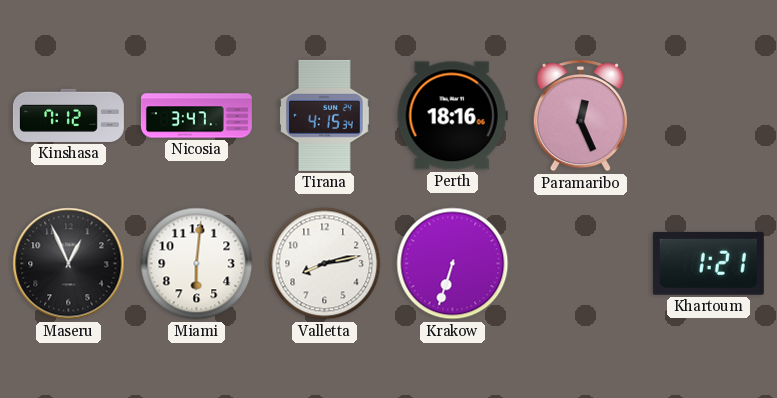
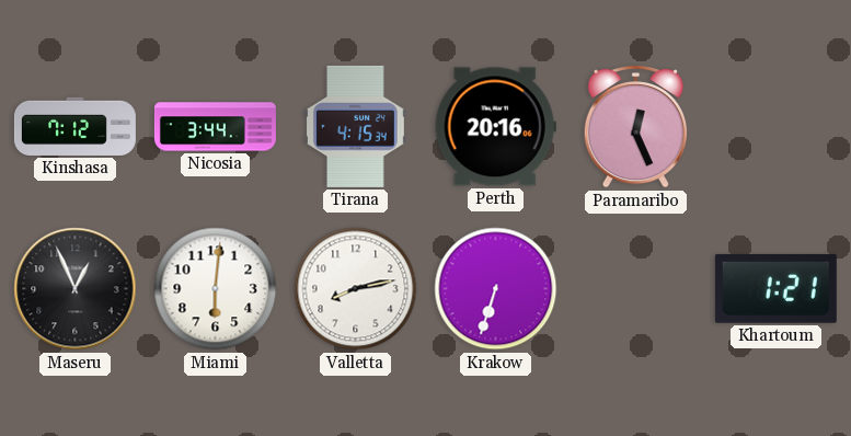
Nicosia: 3:47 -> 3:44
Perth: 18:16 -> 20:16
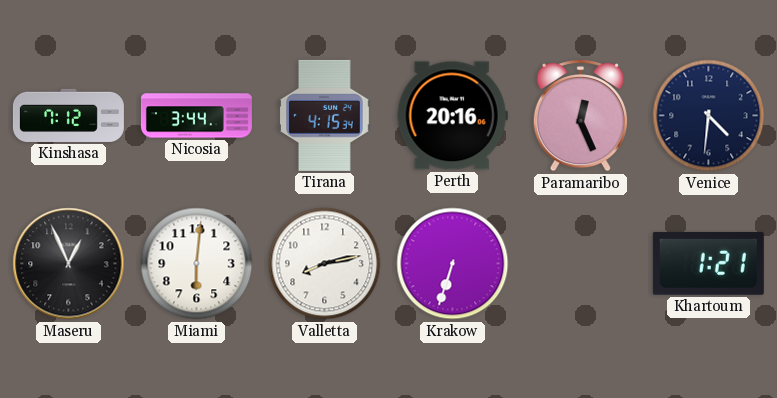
Venice: none -> 4:31
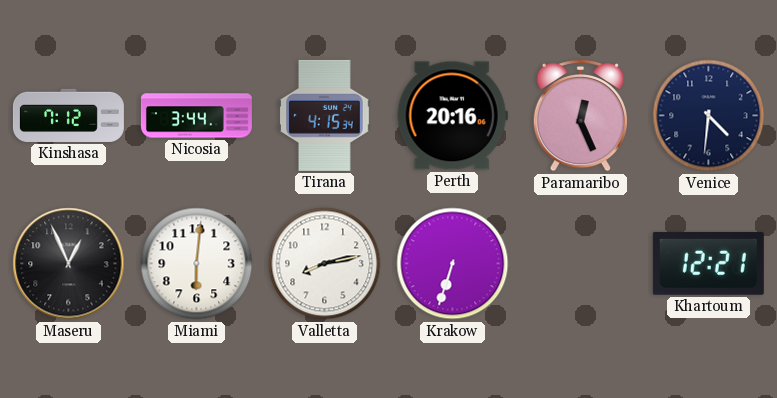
Khartoum: 1:21 -> 12:21
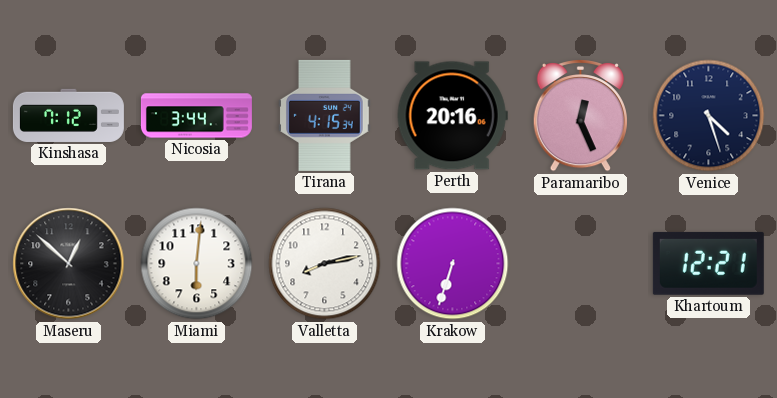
Venice: 4:31 -> 4:27
Maseru: 12:56 -> 12:52
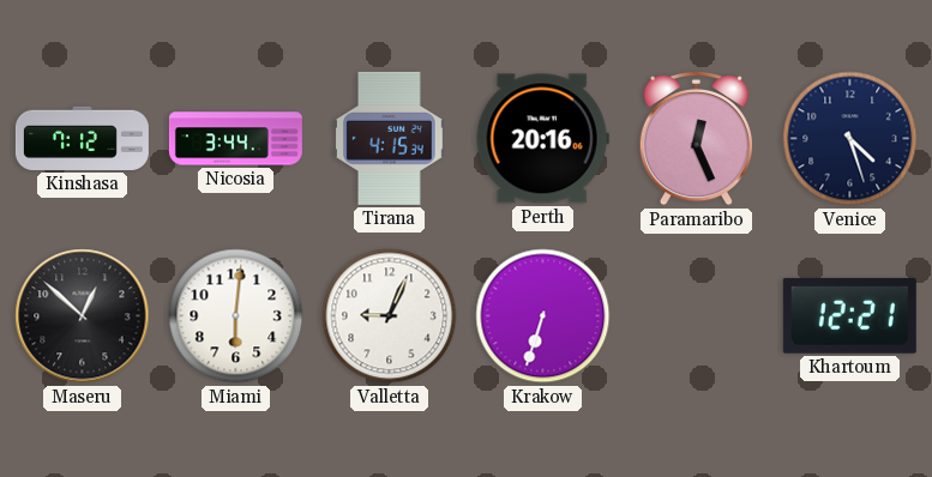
Valletta: 8:13 -> 9:04
